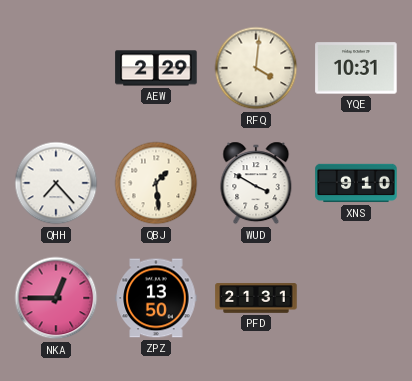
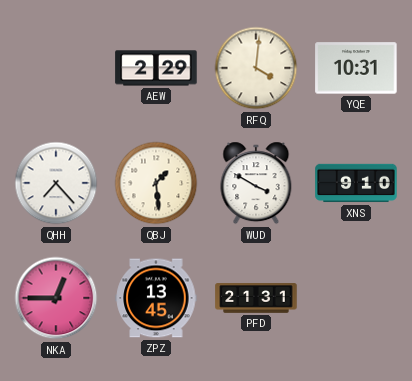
ZPZ: 13:50 -> 13:45
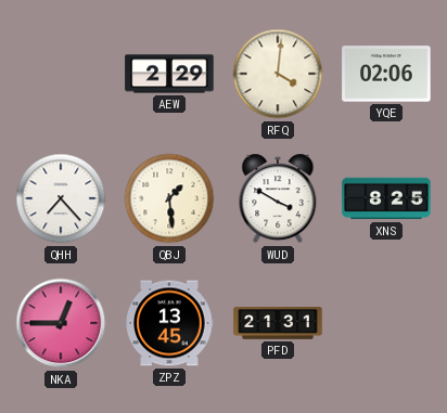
YQE: 10:31 -> 02:06
XNS: 9:10 -> 8:25
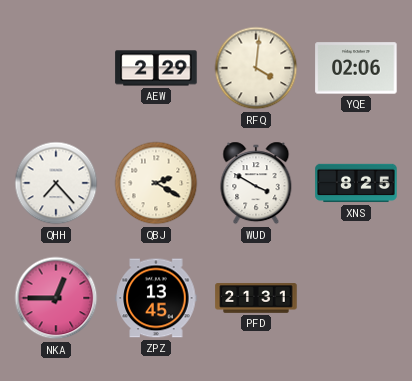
QBJ: 1:29 -> 2:20
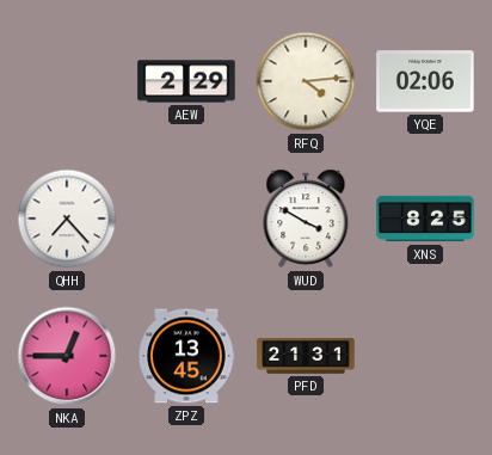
RFQ: 4:01 -> 4:14
QBJ: 2:20 -> none
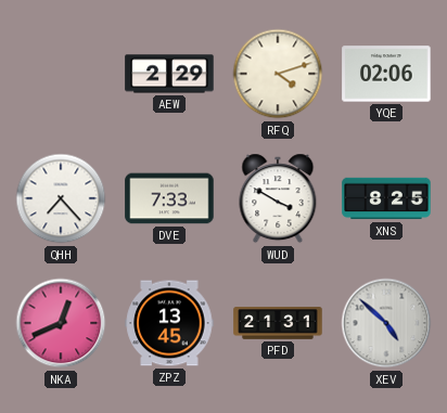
RFQ: 4:14 -> 4:12
DVE: none -> 7:33
NKA: 12:45 -> 12:41
XEV: none -> 4:52
